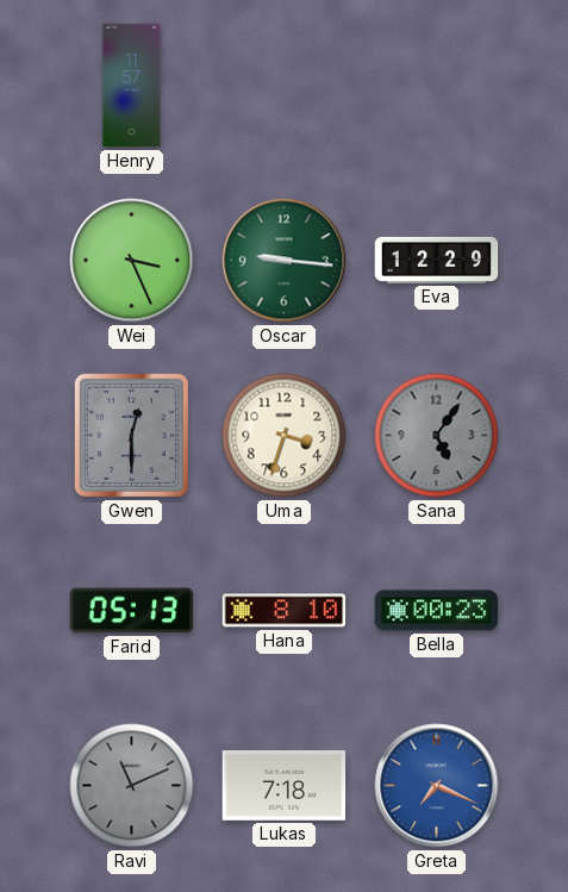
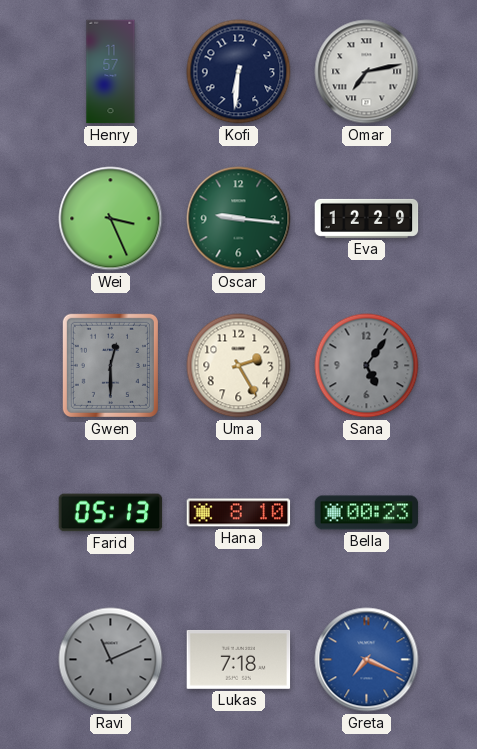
Kofi: none -> 6:31
Omar: none -> 7:13
Uma: 3:33 -> 2:25
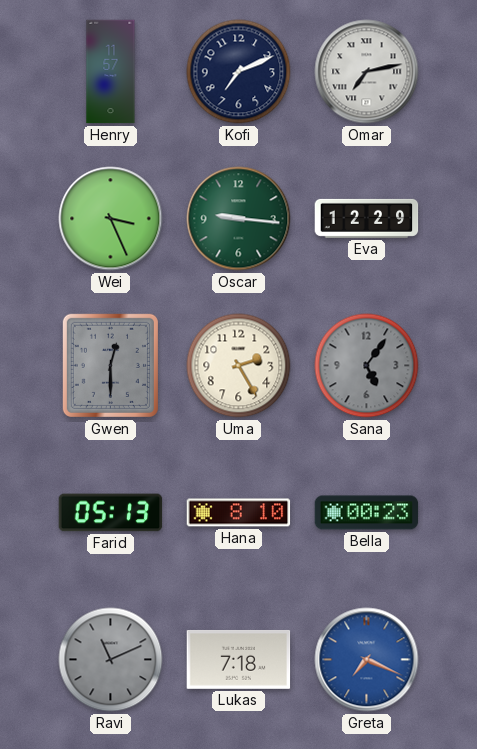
Kofi: 6:31 -> 7:11
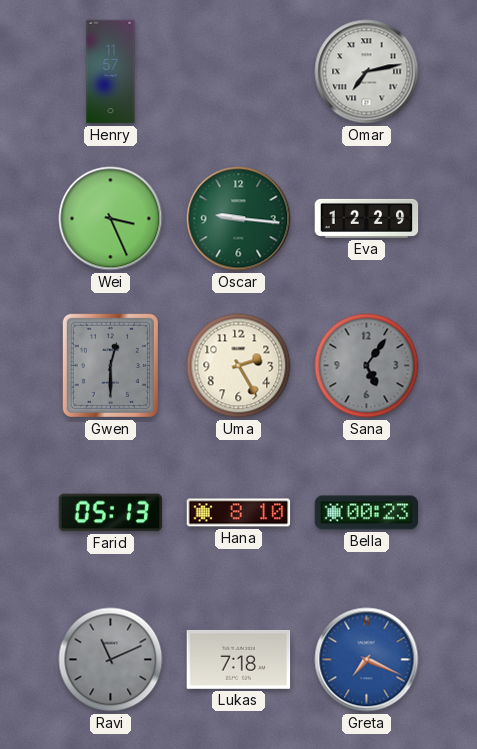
Kofi: 7:11 -> none
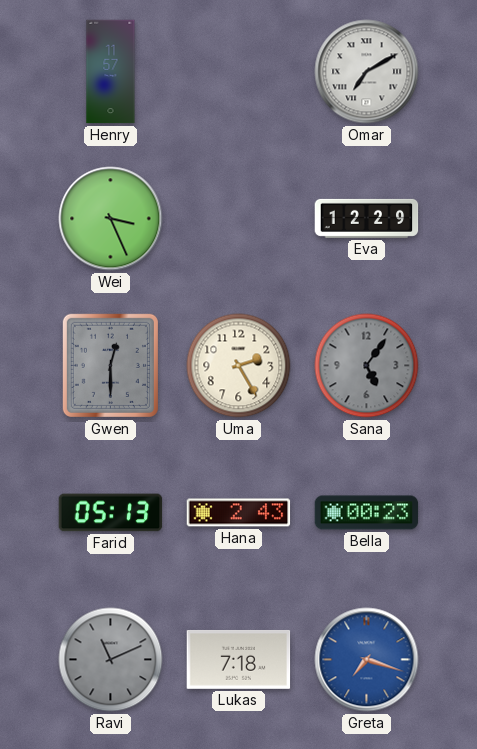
Omar: 7:13 -> 7:10
Oscar: 9:16 -> none
Hana: 8:10 -> 2:43
Greta: 7:19 -> 7:18
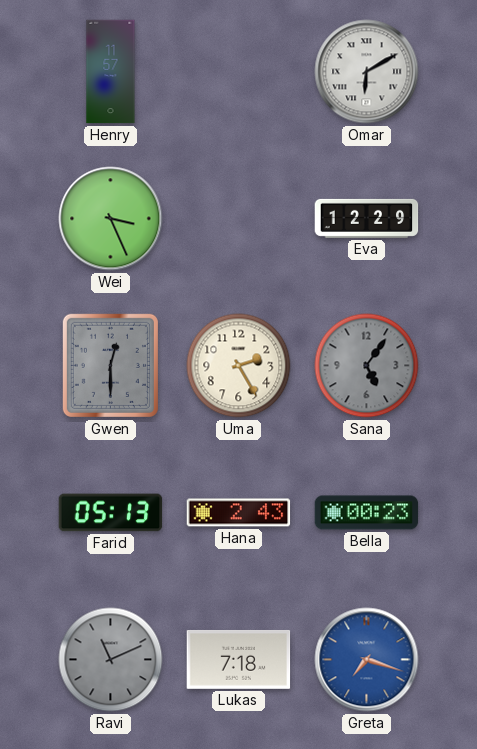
Omar: 7:10 -> 6:10
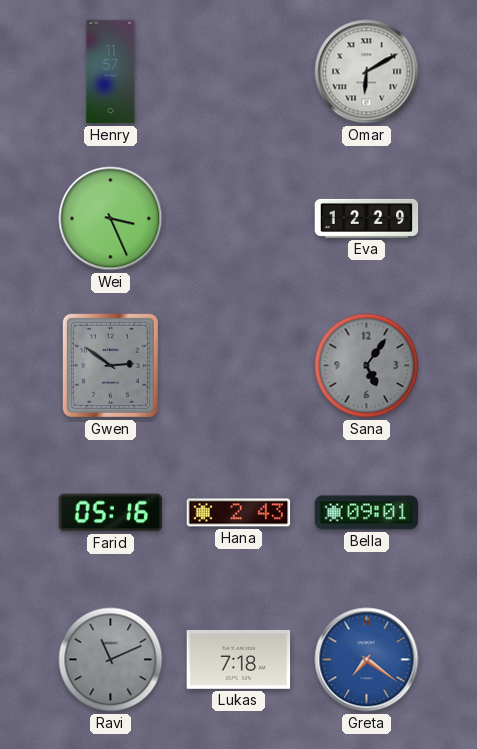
Gwen: 12:30 -> 2:51
Uma: 2:25 -> none
Farid: 05:13 -> 05:16
Bella: 00:23 -> 09:01
Greta: 7:18 -> 7:21
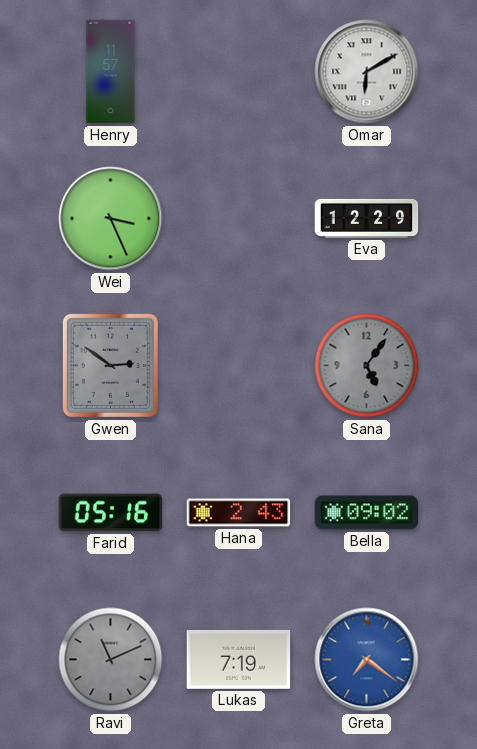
Bella: 09:01 -> 09:02
Lukas: 7:18 -> 7:19
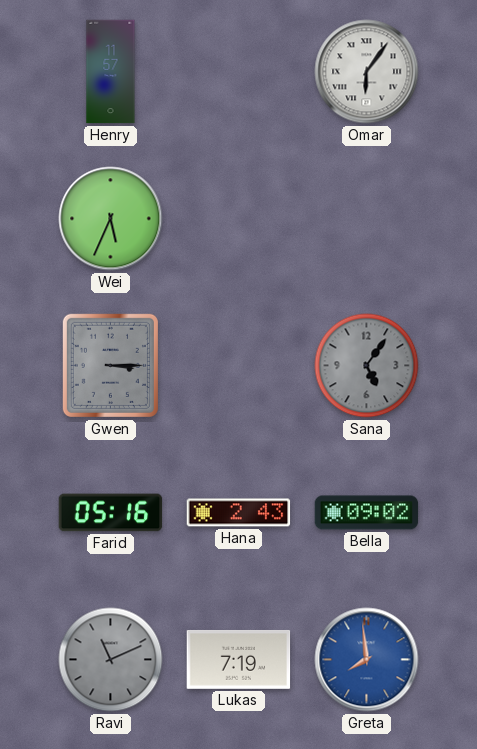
Omar: 6:10 -> 6:06
Wei: 3:26 -> 5:34
Eva: 12:29 -> none
Gwen: 2:51 -> 3:15
Greta: 7:21 -> 7:59
